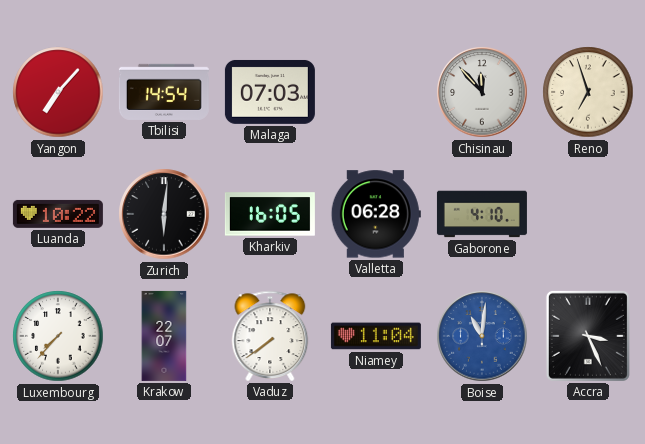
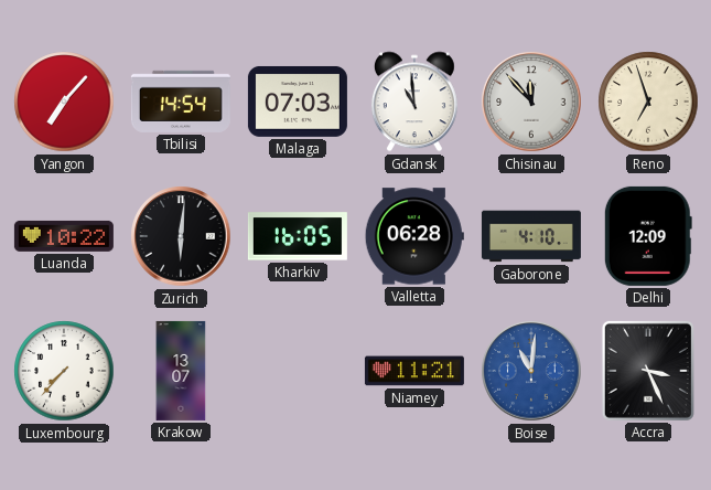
Gdansk: none -> 10:59
Delhi: none -> 12:09
Krakow: 22:07 -> 13:07
Vaduz: 7:39 -> none
Niamey: 11:04 -> 11:21
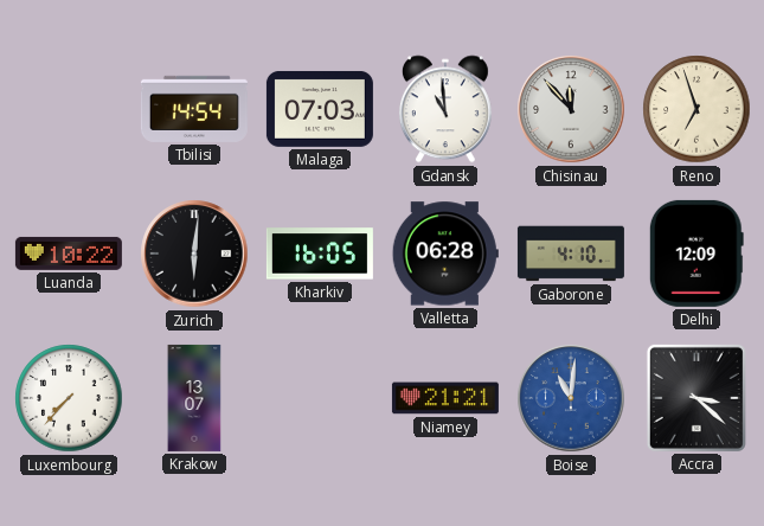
Yangon: 7:07 -> none
Niamey: 11:21 -> 21:21
Accra: 3:26 -> 3:22
